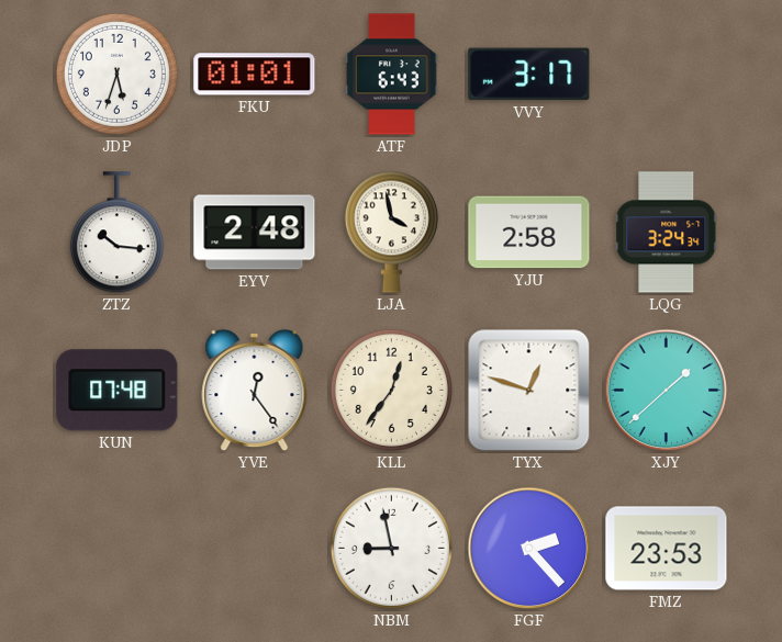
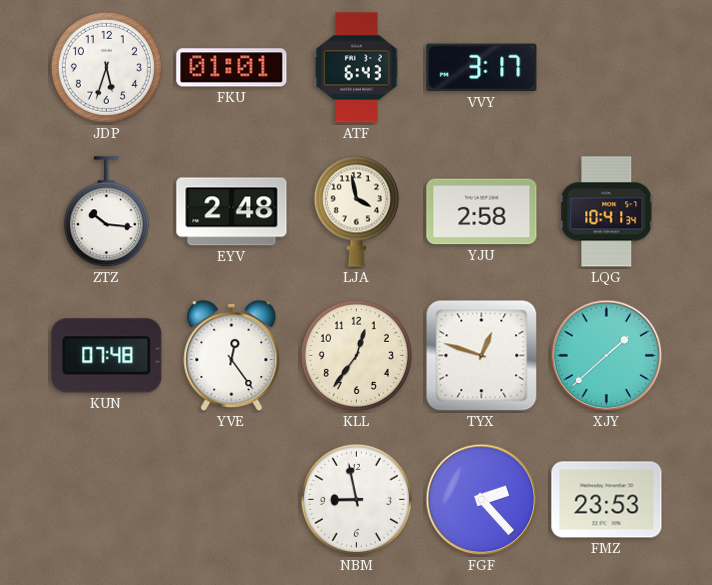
LQG: 3:24 -> 10:41
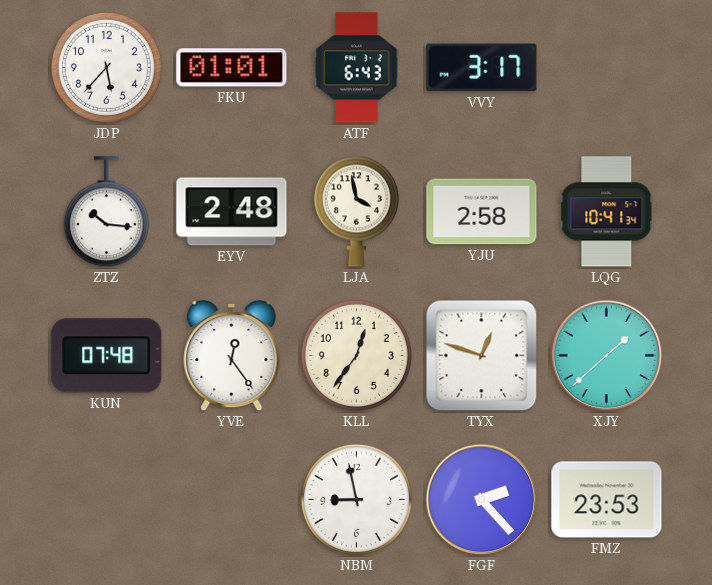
JDP: 5:33 -> 5:37
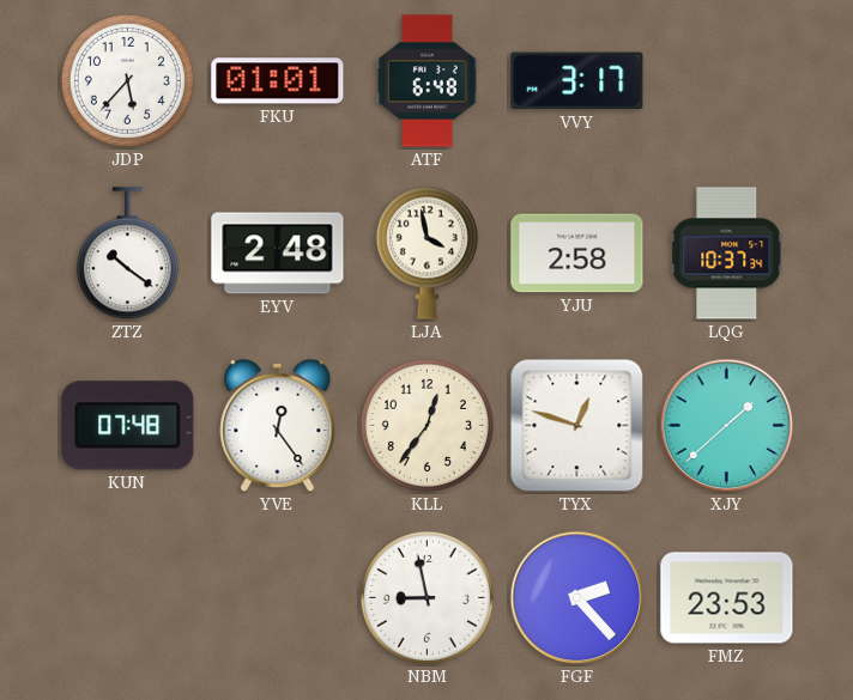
ATF: 6:43 -> 6:48
ZTZ: 10:16 -> 10:21
LQG: 10:41 -> 10:37
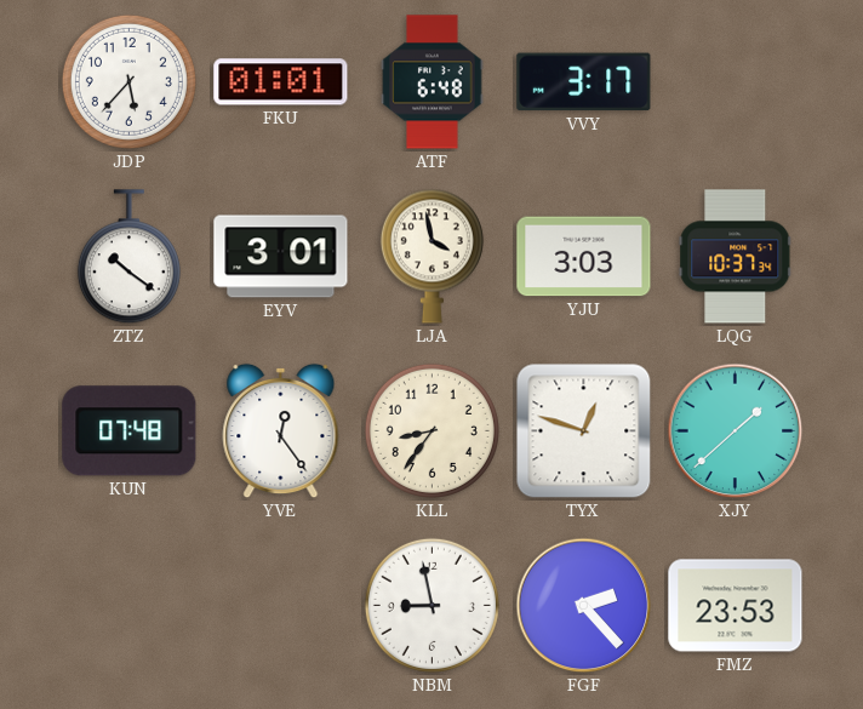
EYV: 2:48 -> 3:01
YJU: 2:58 -> 3:03
KLL: 12:36 -> 8:36
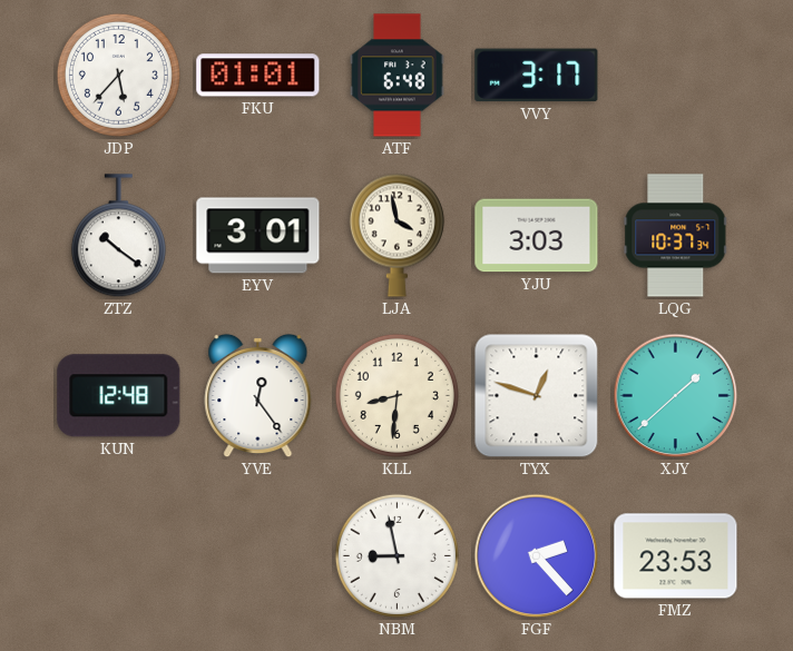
KUN: 07:48 -> 12:48
KLL: 8:36 -> 8:31
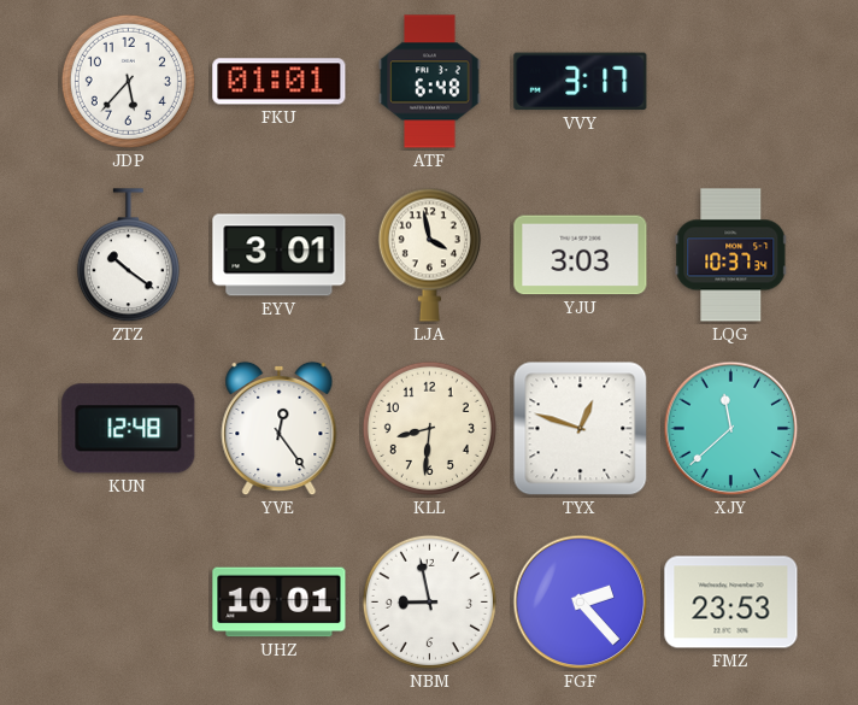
XJY: 1:38 -> 11:38
UHZ: none -> 10:01
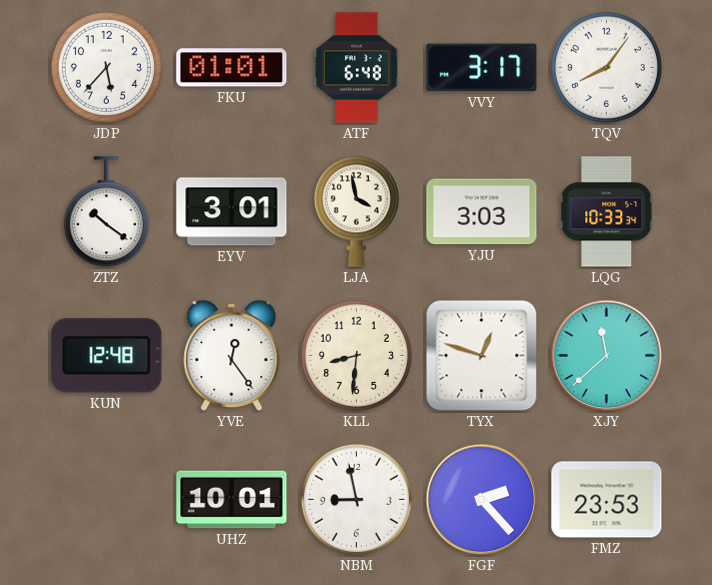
TQV: none -> 8:06
LQG: 10:37 -> 10:33
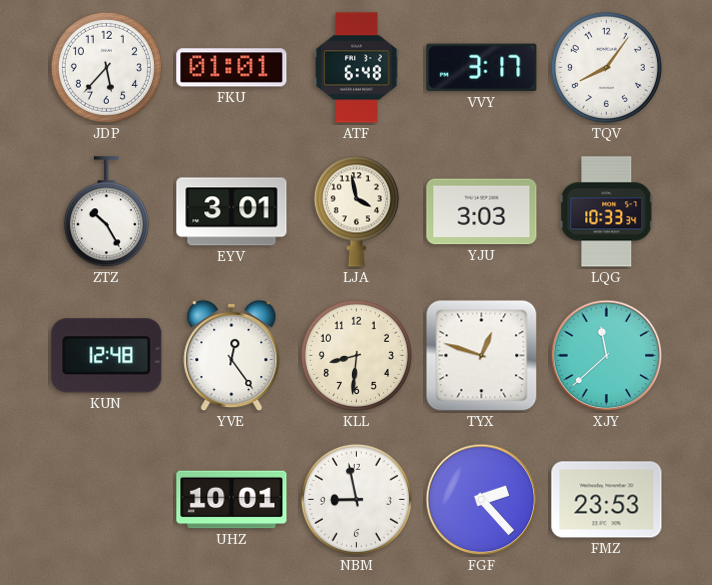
ZTZ: 10:21 -> 10:25
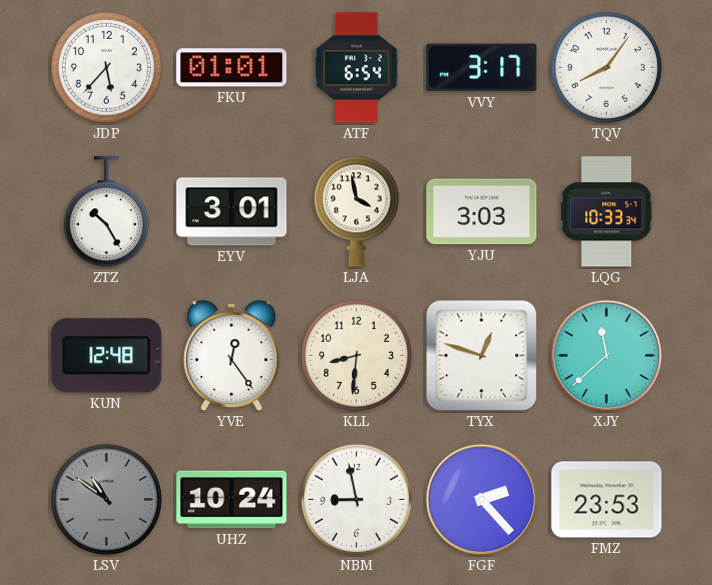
ATF: 6:48 -> 6:54
LSV: none -> 10:51
UHZ: 10:01 -> 10:24
